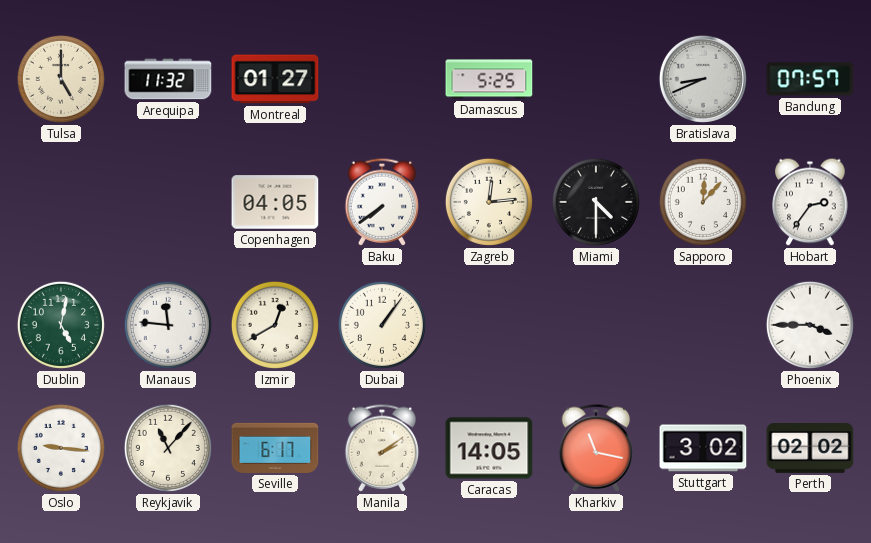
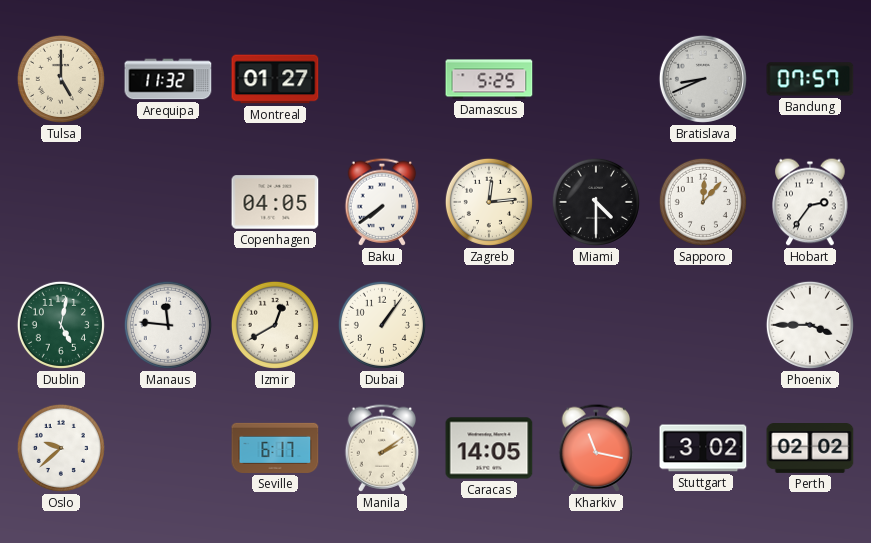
Oslo: 9:16 -> 9:38
Reykjavik: 11:07 -> none
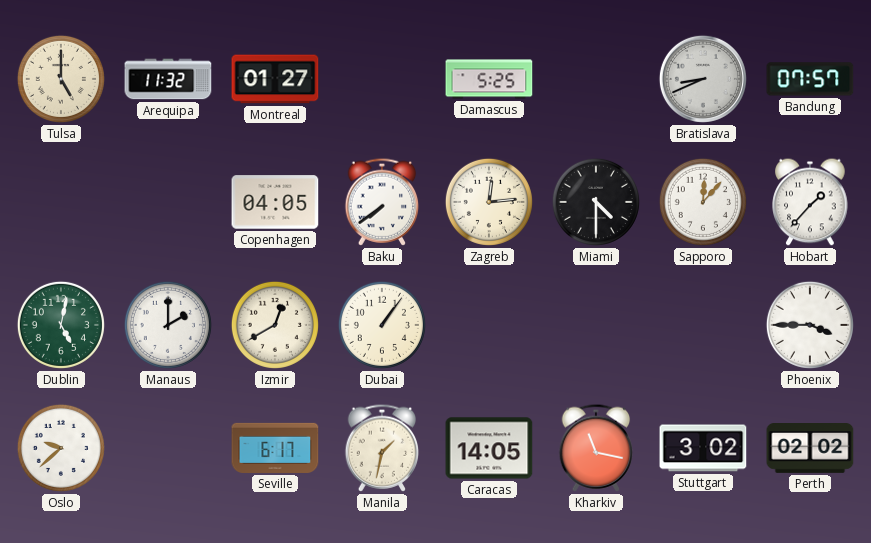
Hobart: 2:36 -> 1:37
Manaus: 11:46 -> 2:00
Manila: 2:09 -> 1:32
